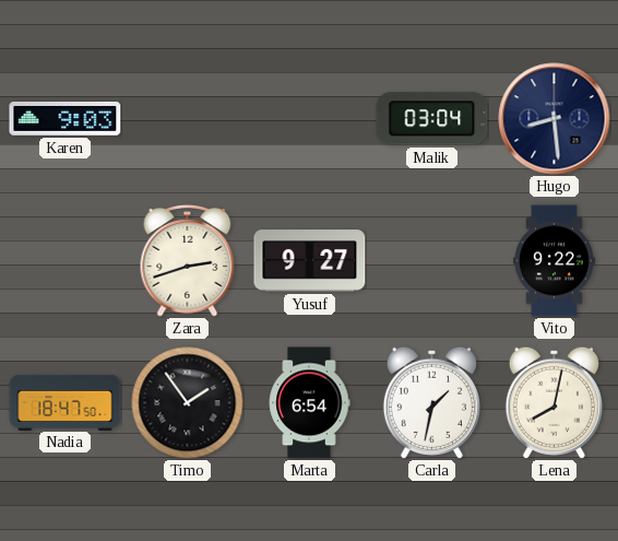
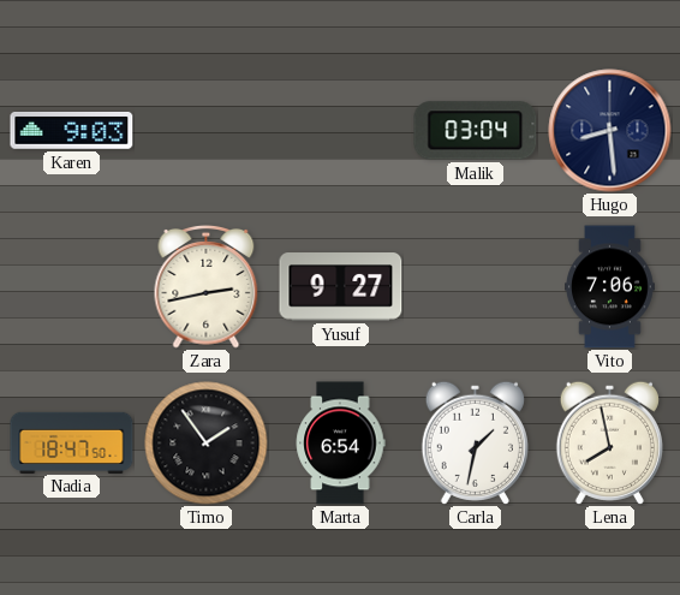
Zara: 2:42 -> 2:43
Vito: 9:22 -> 7:06
Lena: 8:02 -> 7:58
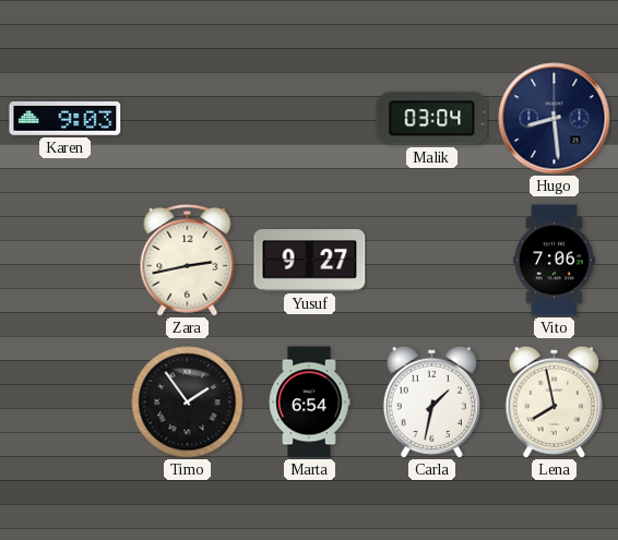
Nadia: 18:47 -> none
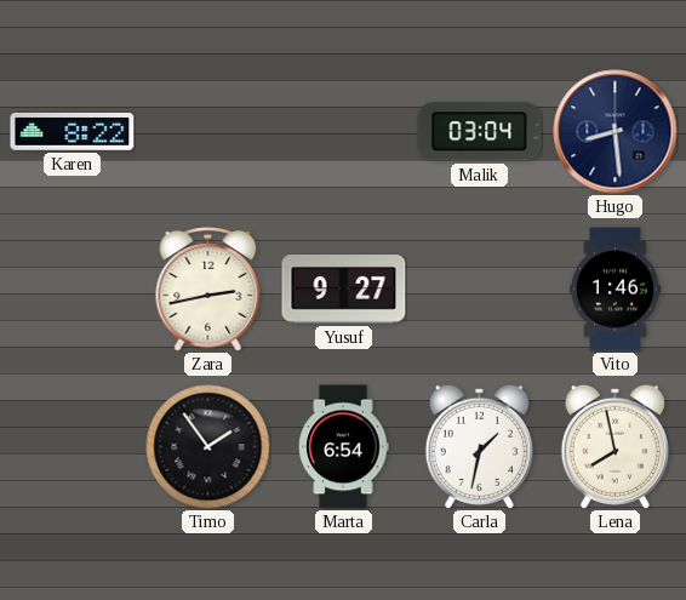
Karen: 9:03 -> 8:22
Vito: 7:06 -> 1:46
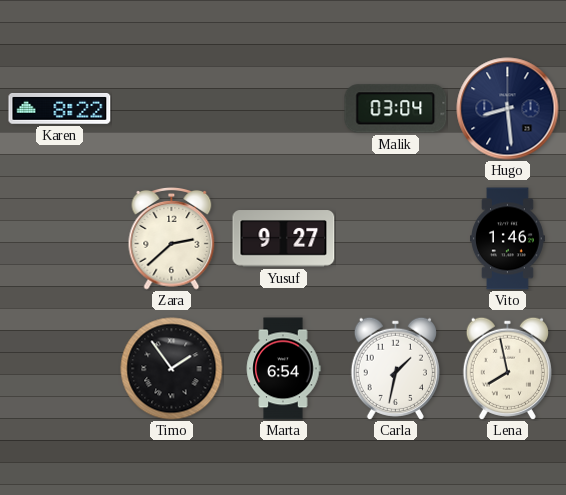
Zara: 2:43 -> 2:38
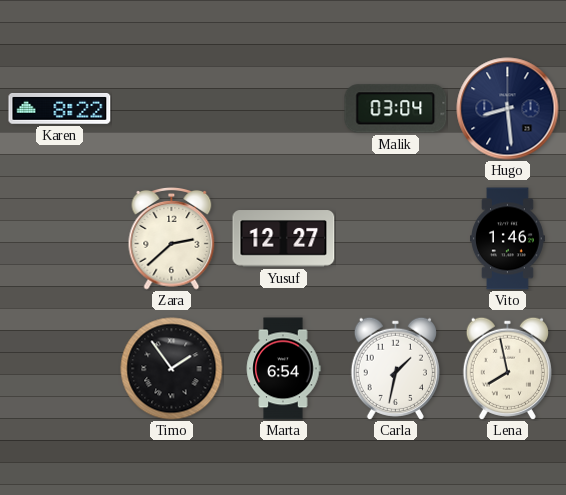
Yusuf: 9:27 -> 12:27
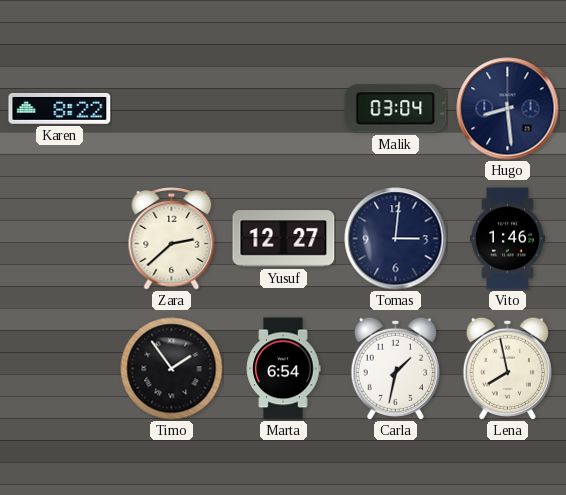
Tomas: none -> 3:01
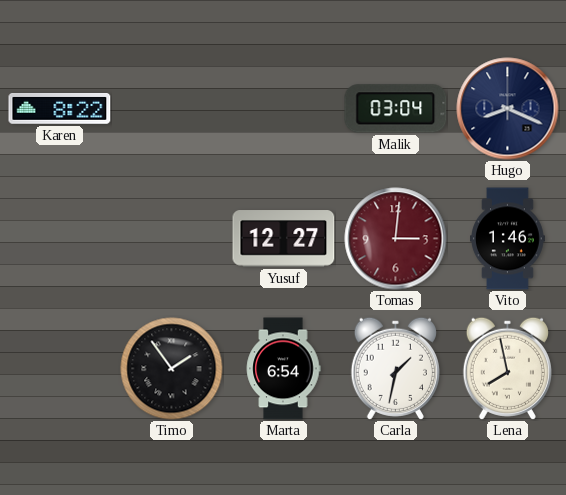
Hugo: 8:29 -> 8:19
Zara: 2:38 -> none
Tomas dial: navy -> burgundy
